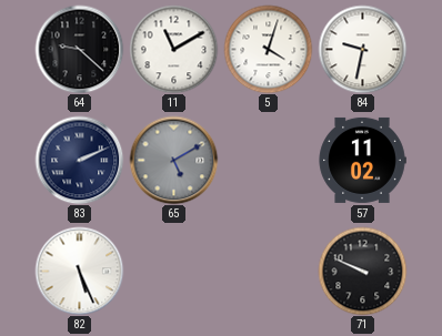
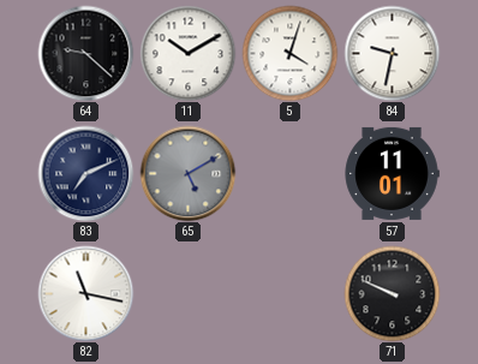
11: 11:10 -> 10:10
83: 2:11 -> 7:11
57: 11:02 -> 11:01
82: 5:26 -> 11:17
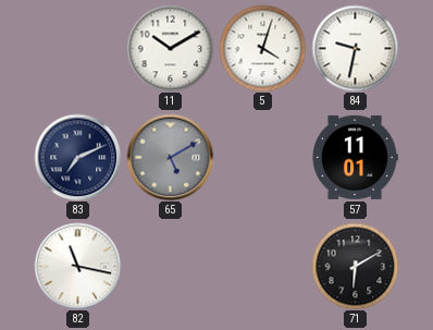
64: 9:22 -> none
71: 9:49 -> 6:10
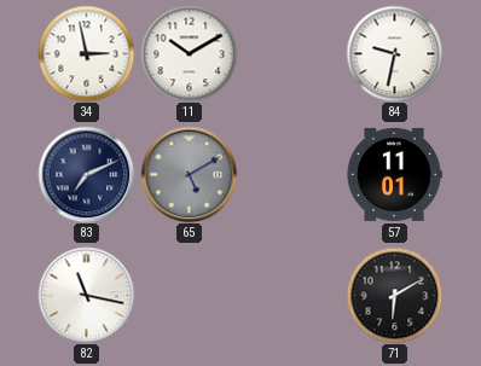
34: none -> 2:58
5: 4:03 -> none
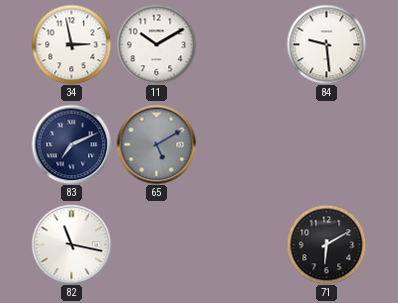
84: 9:32 -> 9:29
57: 11:01 -> none
